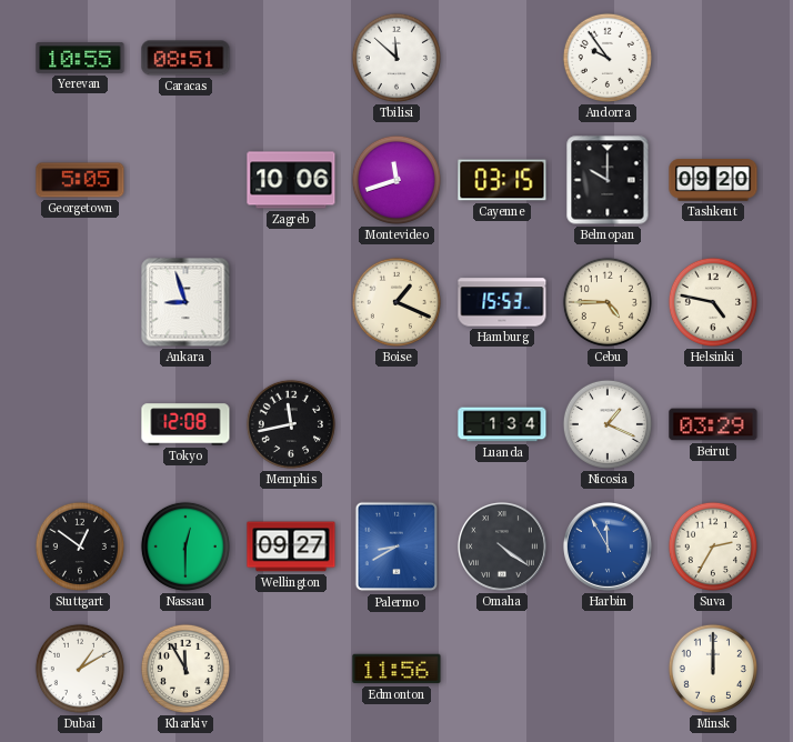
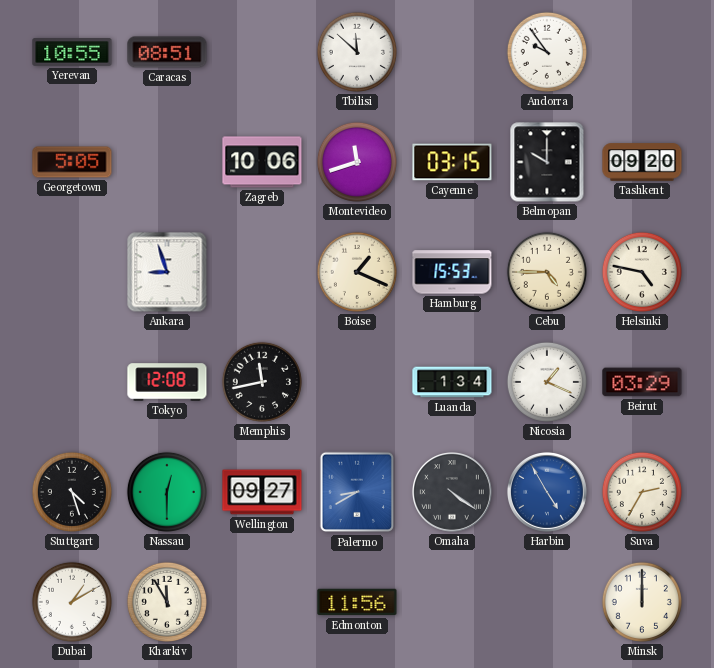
Stuttgart: 12:51 -> 4:27
Harbin: 11:55 -> 4:55
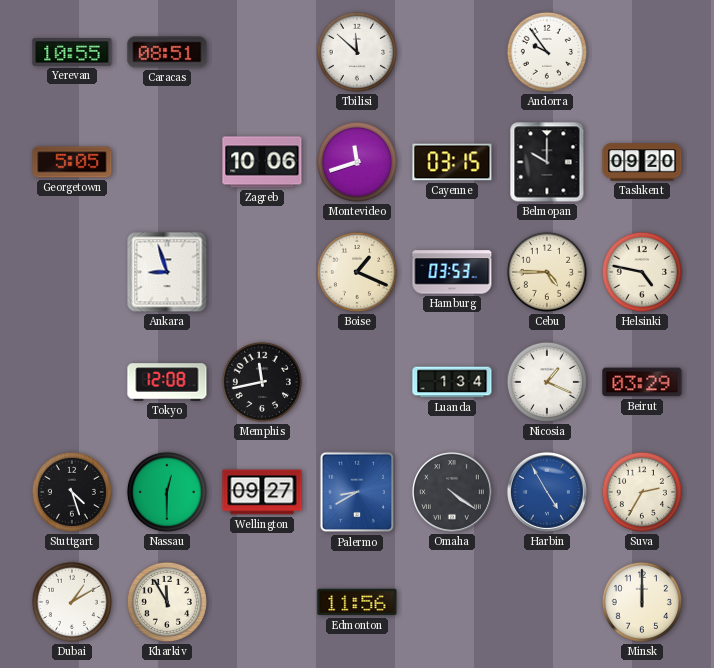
Hamburg: 15:53 -> 03:53
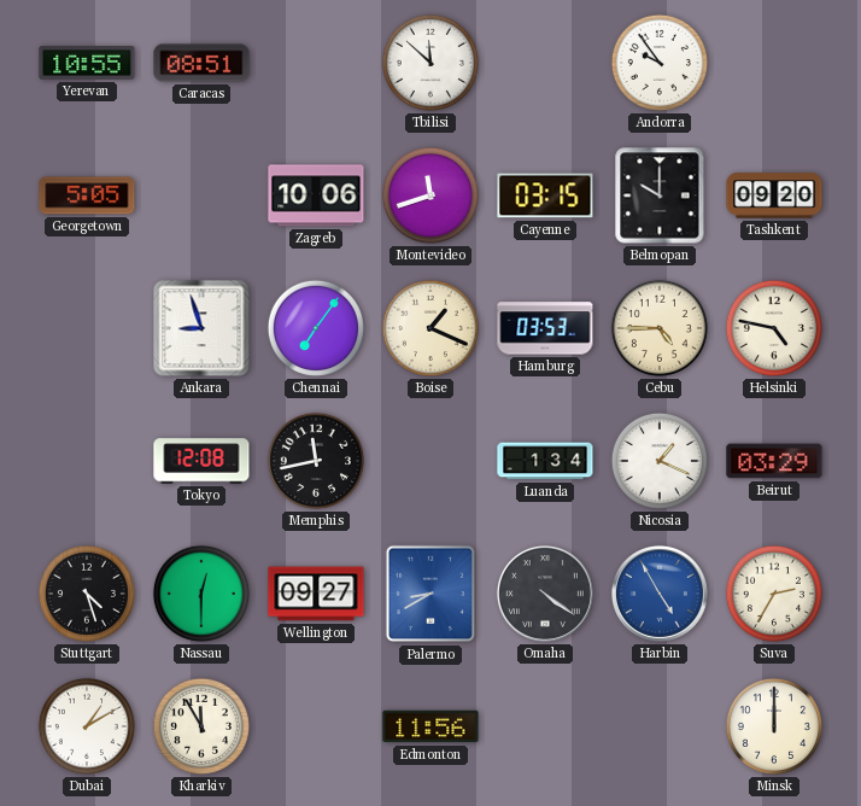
Chennai: none -> 7:06
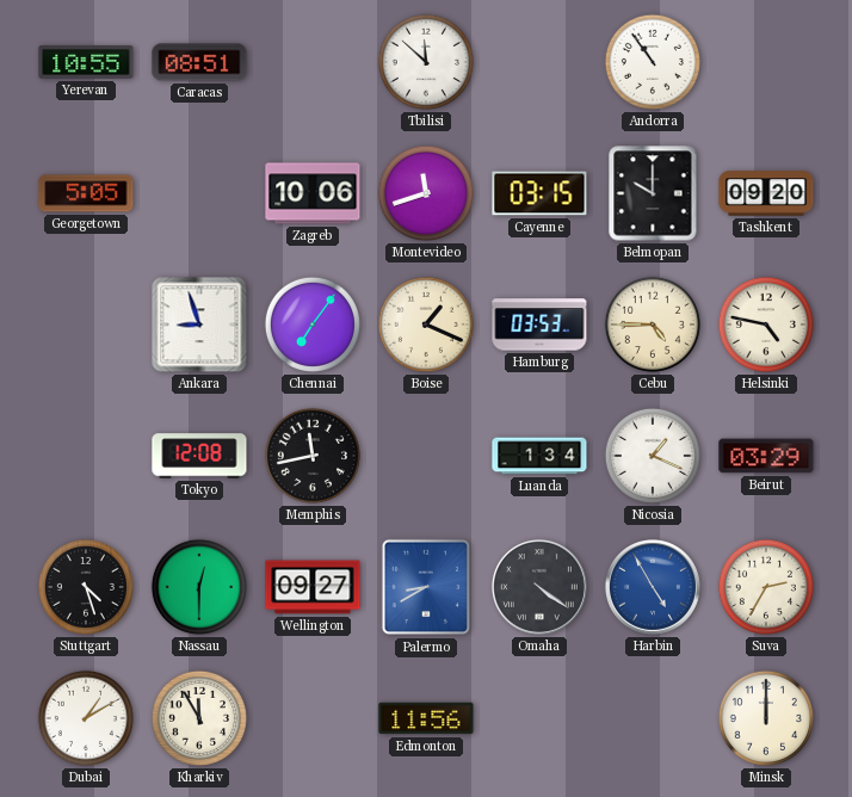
Andorra: 9:54 -> 10:54
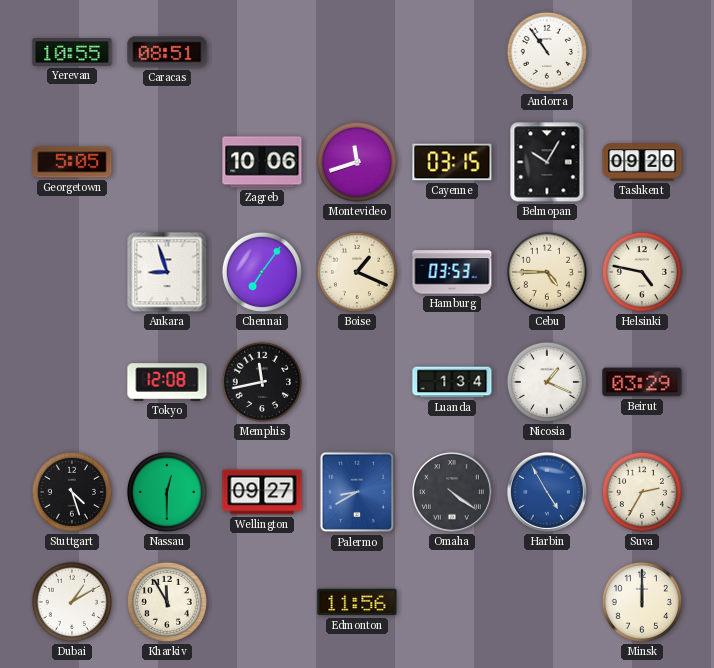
Tbilisi: 11:52 -> none
Belmopan: 10:00 -> 10:05
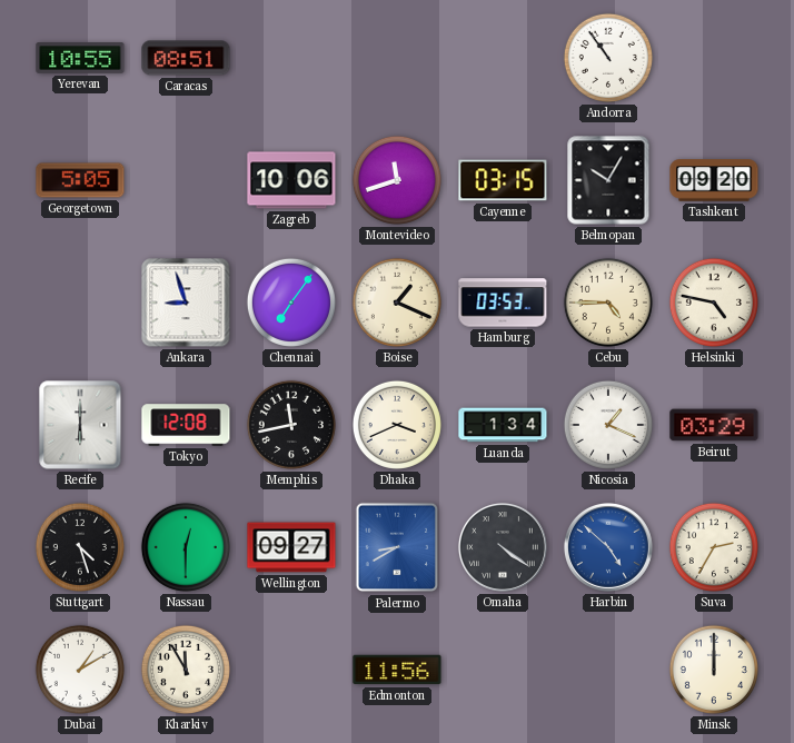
Recife: none -> 6:00
Dhaka: none -> 3:41
Harbin: 4:55 -> 4:52
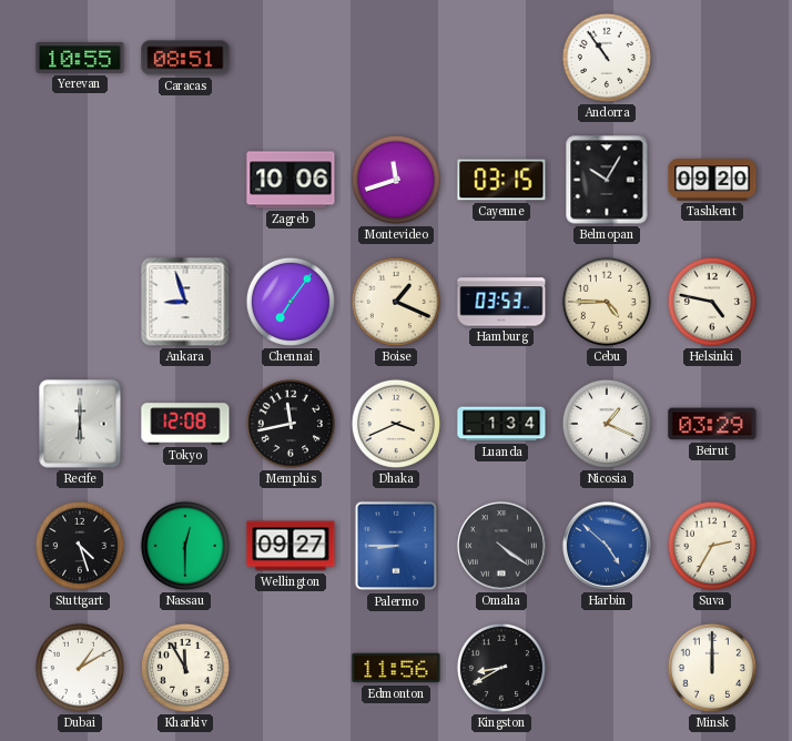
Georgetown: 5:05 -> none
Palermo: 8:40 -> 8:45
Kingston: none -> 8:40
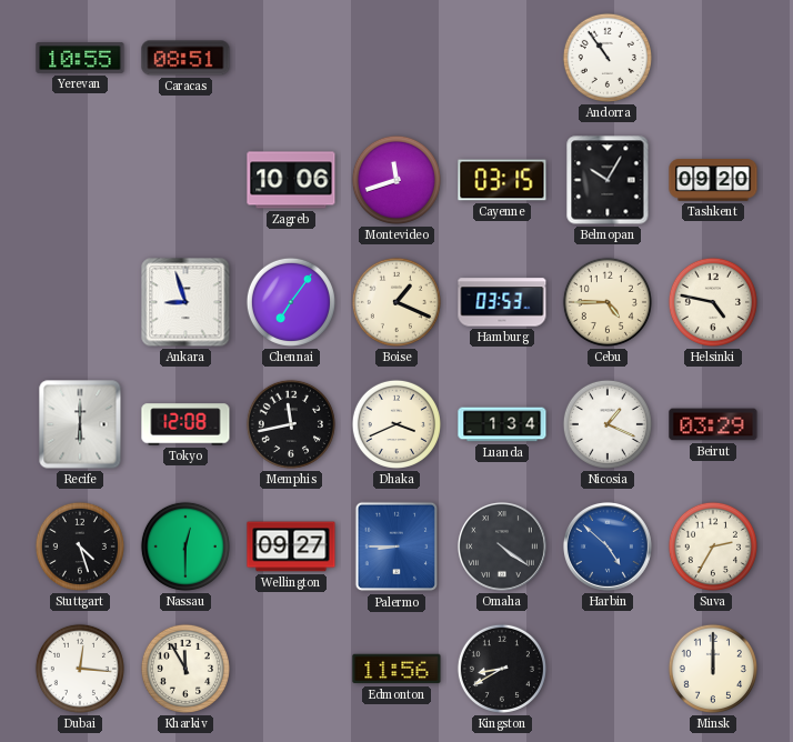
Dubai: 1:10 -> 12:16
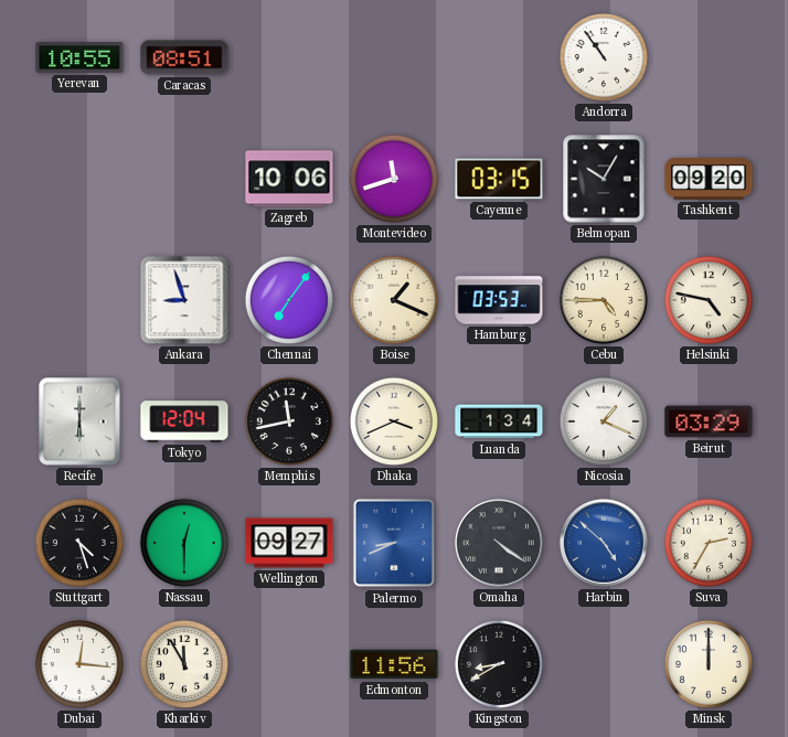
Tokyo: 12:08 -> 12:04
Palermo: 8:45 -> 8:41
